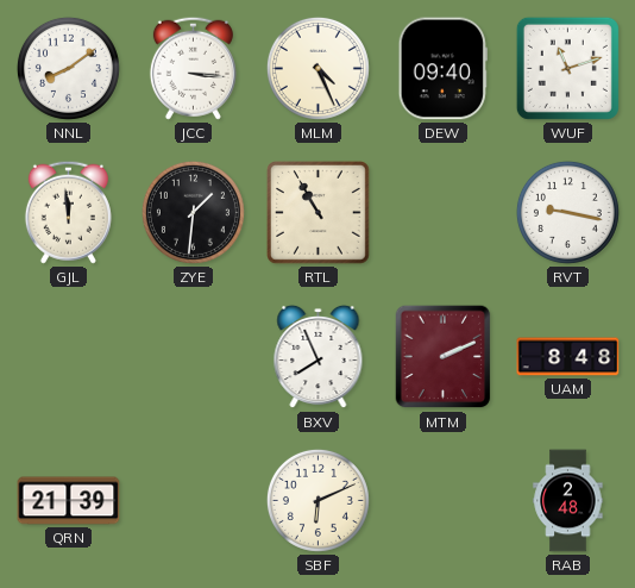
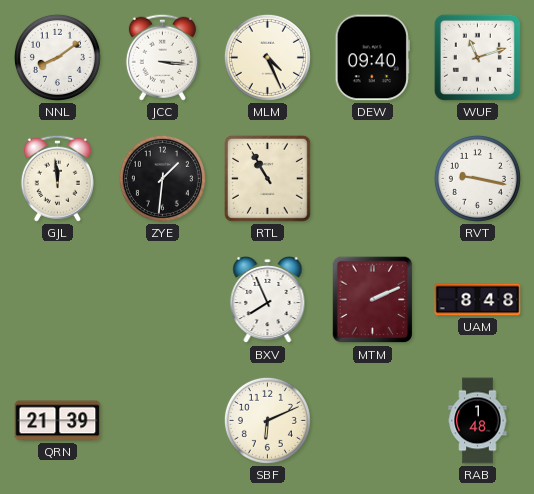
RAB: 2:48 -> 1:48
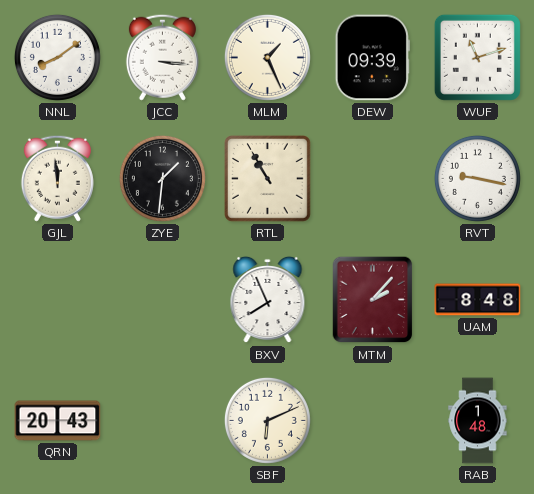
MLM: 4:26 -> 1:26
DEW: 09:40 -> 09:39
MTM: 2:11 -> 2:07
QRN: 21:39 -> 20:43
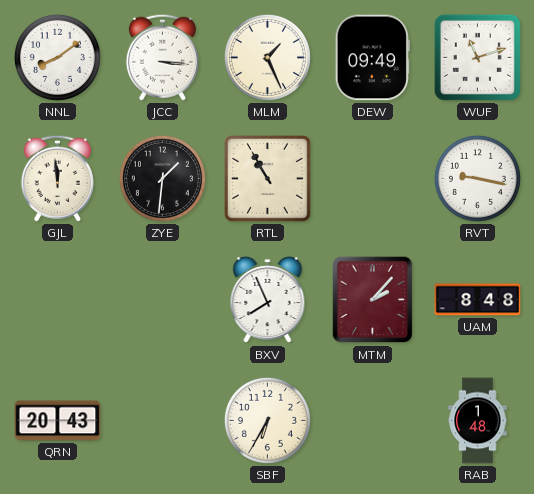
DEW: 09:39 -> 09:49
SBF: 6:11 -> 6:35
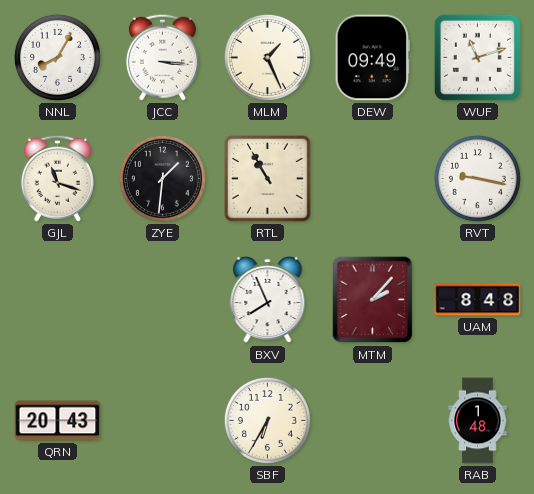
NNL: 8:09 -> 8:05
GJL: 11:59 -> 11:18
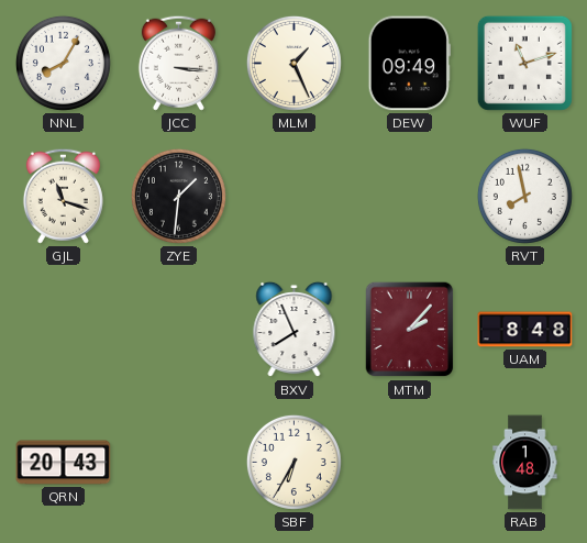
RTL: 10:55 -> none
RVT: 9:17 -> 7:58
